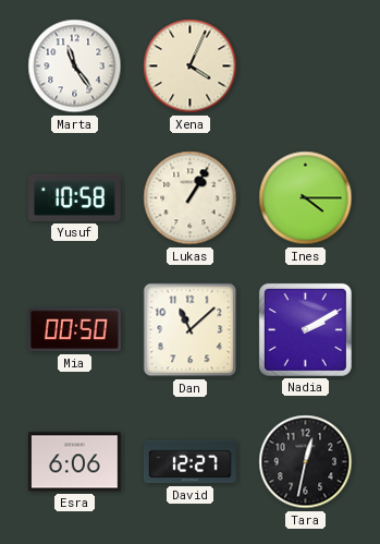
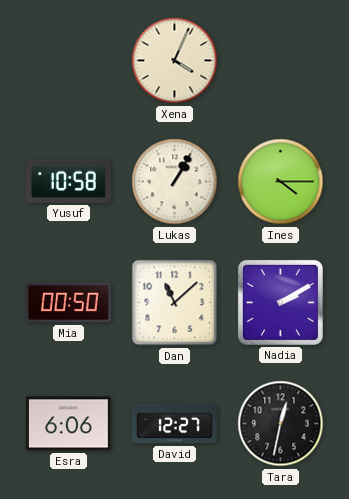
Marta: 11:24 -> none
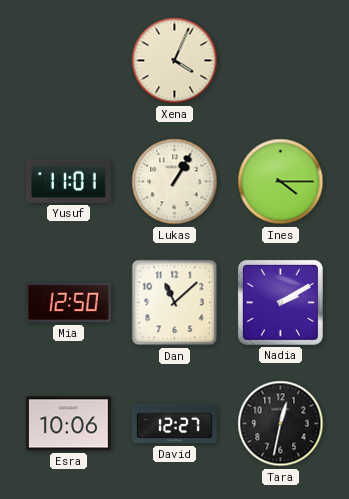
Yusuf: 10:58 -> 11:01
Mia: 00:50 -> 12:50
Esra: 6:06 -> 10:06
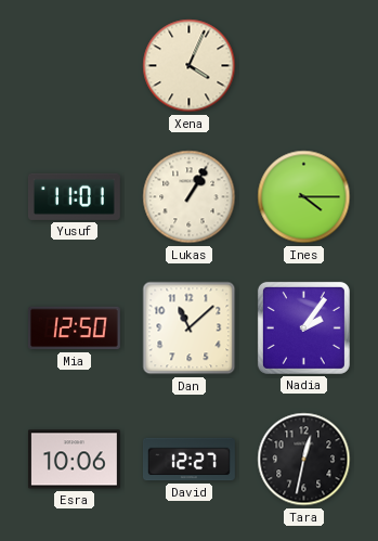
Nadia: 2:10 -> 2:06
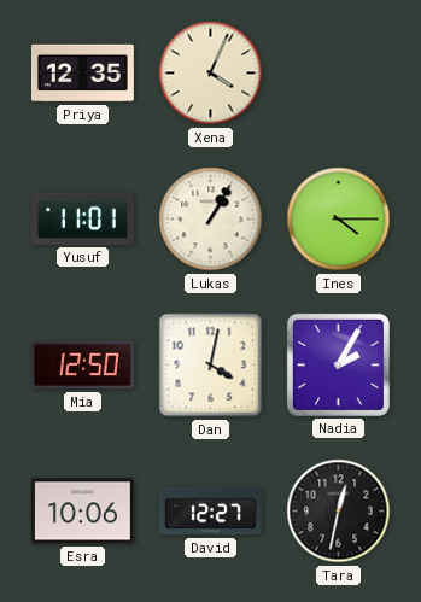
Priya: none -> 12:35
Dan: 11:08 -> 4:02
Nadia: 2:06 -> 2:05
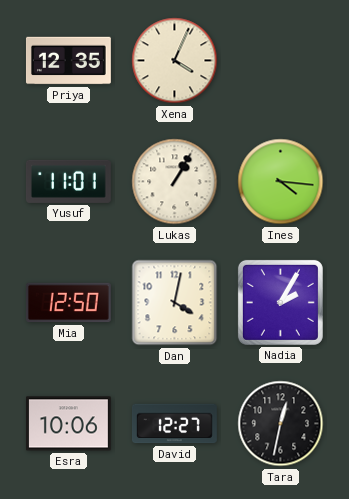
Ines: 4:15 -> 4:16
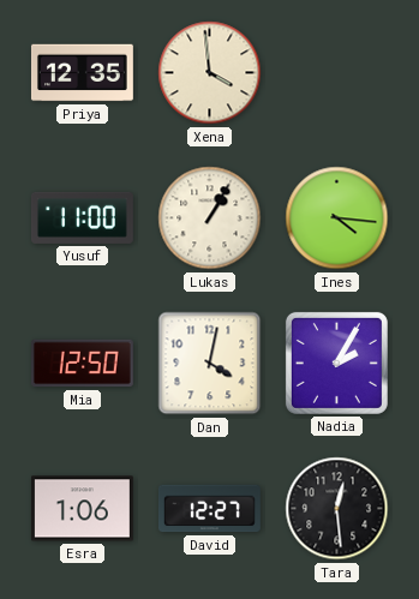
Xena: 4:04 -> 3:59
Yusuf: 11:01 -> 11:00
Esra: 10:06 -> 1:06
Tara: 12:32 -> 12:29
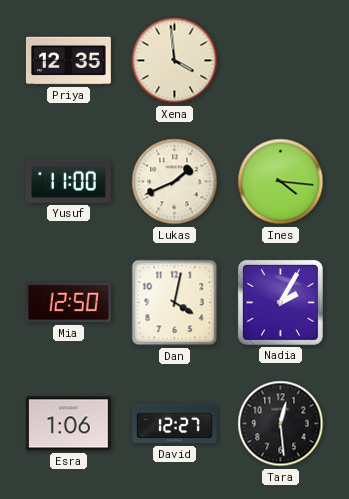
Lukas: 1:05 -> 1:41
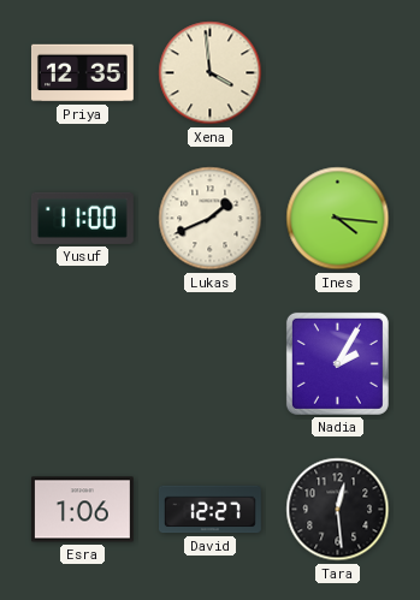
Mia: 12:50 -> none
Dan: 4:02 -> none
